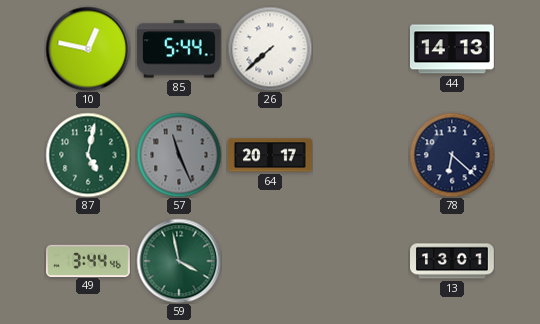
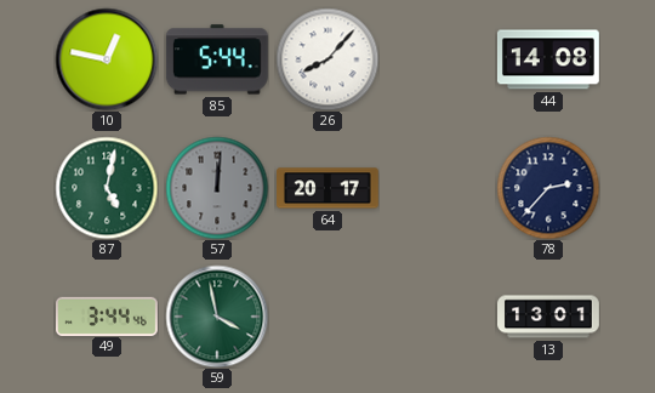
26: 7:38 -> 8:07
44: 14:13 -> 14:08
57: 11:26 -> 12:01
78: 6:22 -> 2:37
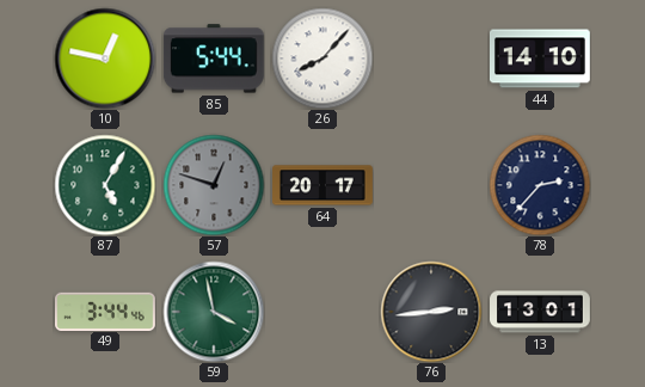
44: 14:08 -> 14:10
87: 5:02 -> 5:05
57: 12:01 -> 12:48
76: none -> 2:44
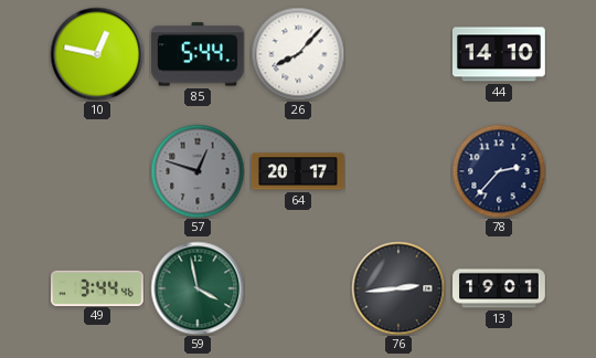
87: 5:05 -> none
13: 13:01 -> 19:01
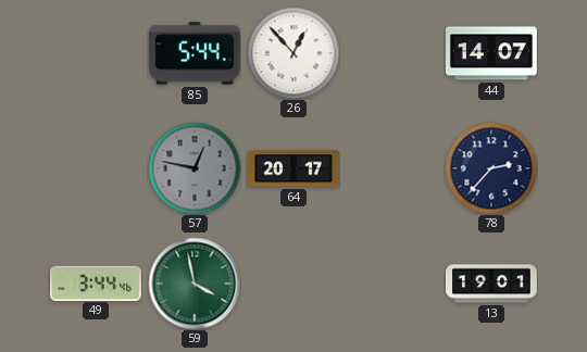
10: 12:47 -> none
26: 8:07 -> 12:53
44: 14:10 -> 14:07
57: 12:48 -> 12:47
76: 2:44 -> none
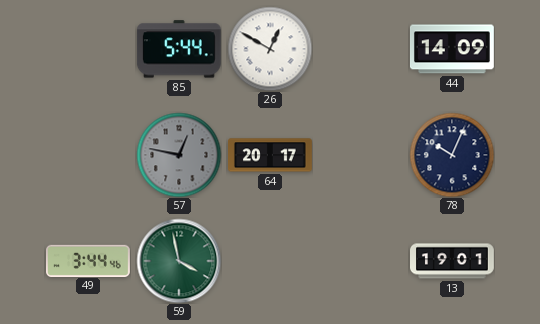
26: 12:53 -> 12:50
44: 14:07 -> 14:09
78: 2:37 -> 10:04
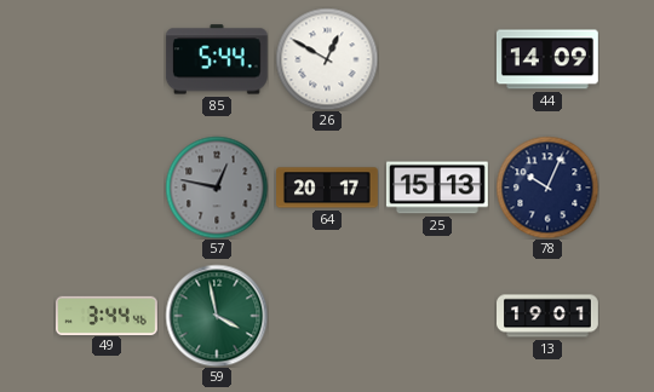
25: none -> 15:13
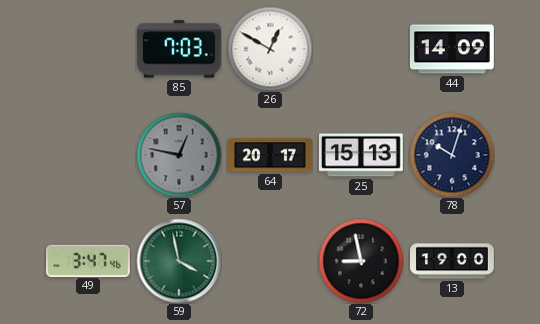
85: 5:44 -> 7:03
78: 10:04 -> 10:03
49: 3:44 -> 3:47
72: none -> 8:58
13: 19:01 -> 19:00
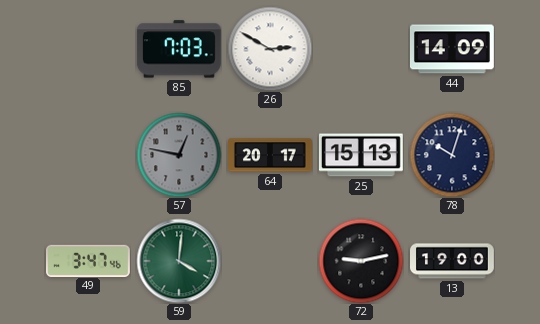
26: 12:50 -> 2:50
59: 3:58 -> 4:01
72: 8:58 -> 9:13
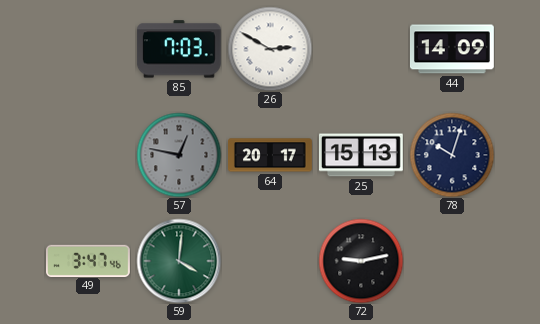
13: 19:00 -> none
